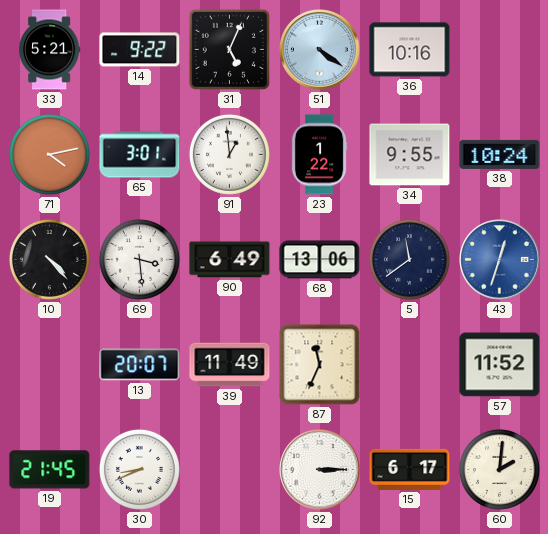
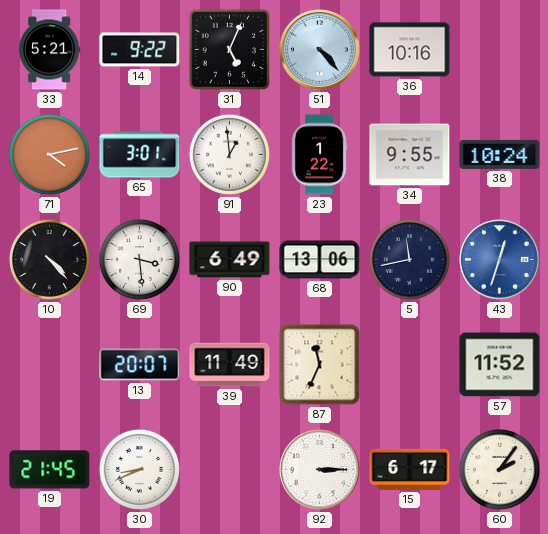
51: 4:21 -> 4:23
5: 11:39 -> 11:43
60: 2:01 -> 2:06
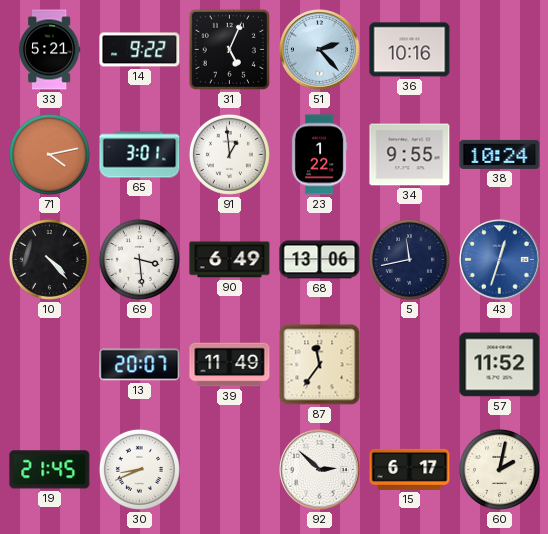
51: 4:23 -> 2:23
87: 11:34 -> 11:36
92: 3:15 -> 2:52
60: 2:06 -> 2:02
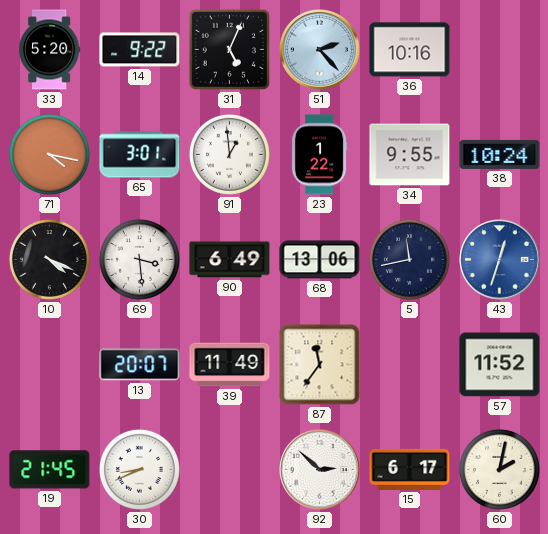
33: 5:21 -> 5:20
71: 4:13 -> 4:17
10: 4:23 -> 4:19
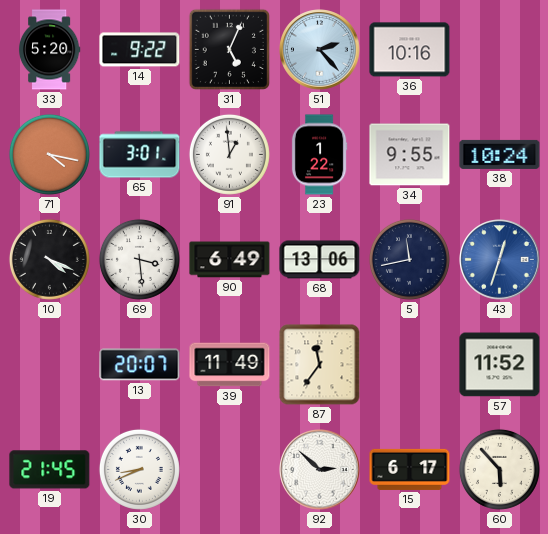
60: 2:02 -> 5:53
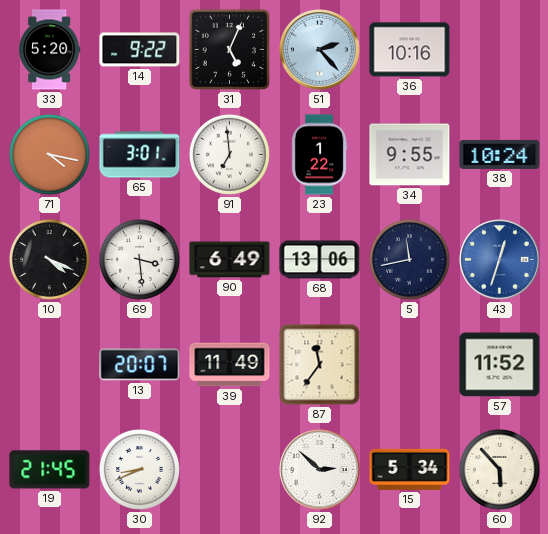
91: 12:59 -> 6:59
15: 6:17 -> 5:34
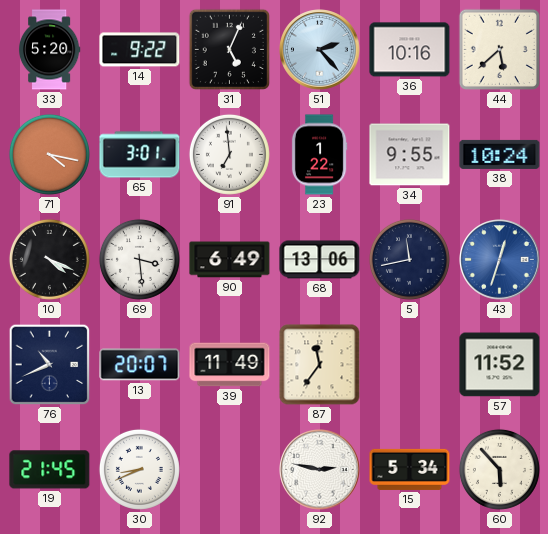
44: none -> 5:38
76: none -> 10:41
92: 2:52 -> 2:47
